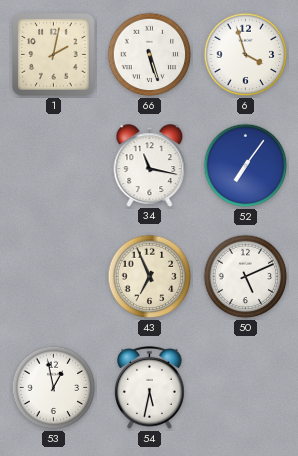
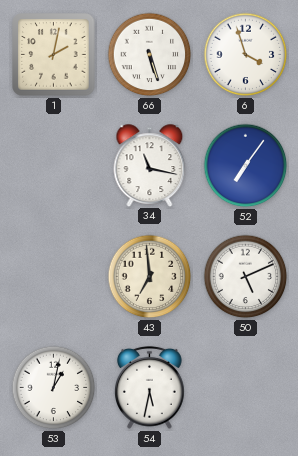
43: 6:56 -> 6:59
53: 12:58 -> 1:02
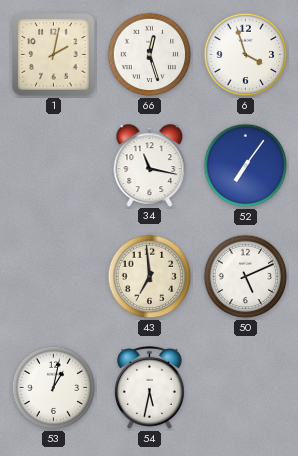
66: 5:27 -> 12:27
